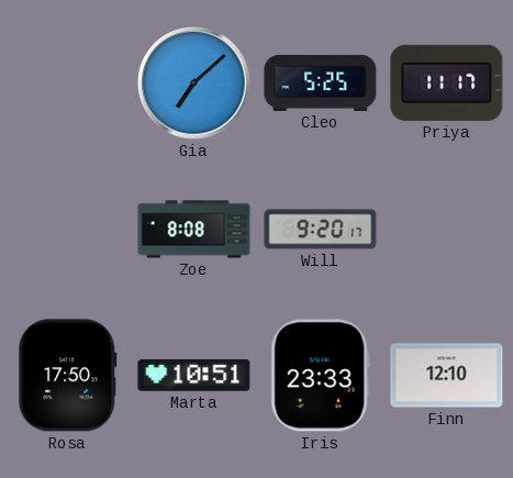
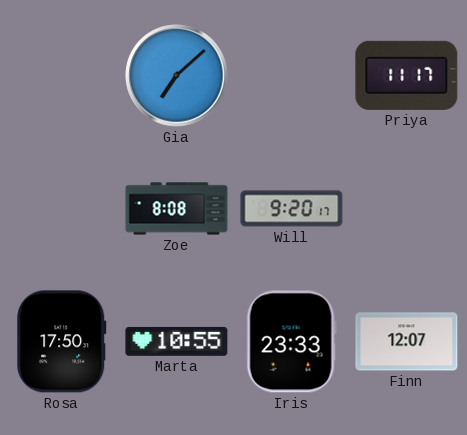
Cleo: 5:25 -> none
Marta: 10:51 -> 10:55
Finn: 12:10 -> 12:07
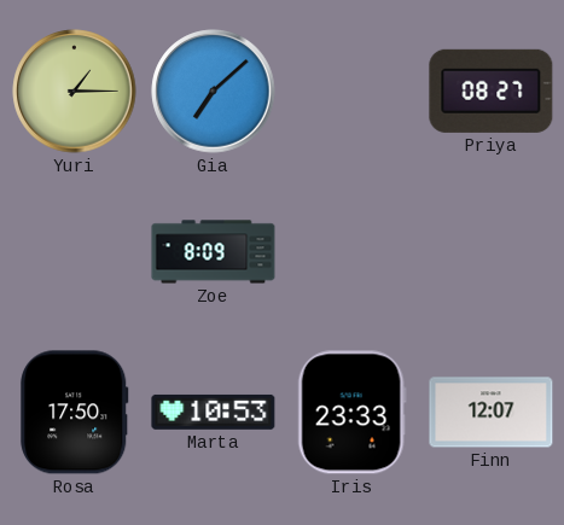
Yuri: none -> 1:15
Priya: 11:17 -> 08:27
Zoe: 8:08 -> 8:09
Will: 9:20 -> none
Marta: 10:55 -> 10:53
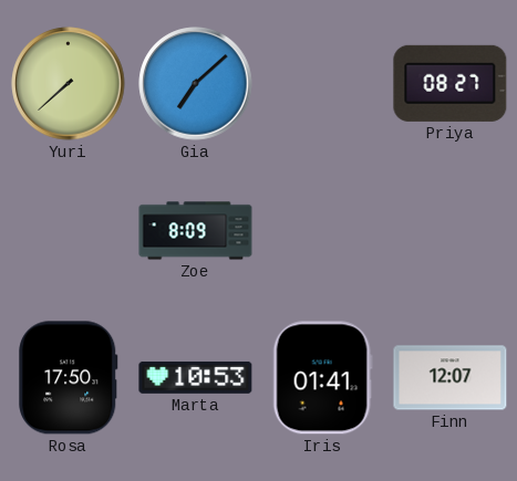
Yuri: 1:15 -> 7:38
Iris: 23:33 -> 01:41
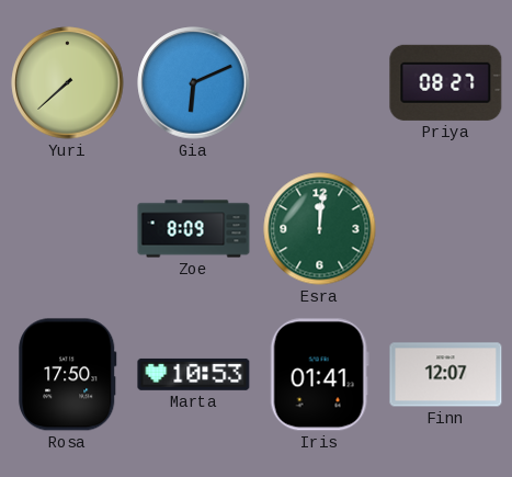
Gia: 7:08 -> 6:11
Esra: none -> 12:01
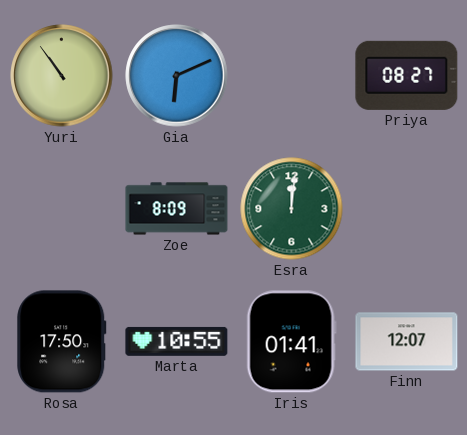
Yuri: 7:38 -> 10:54
Marta: 10:53 -> 10:55
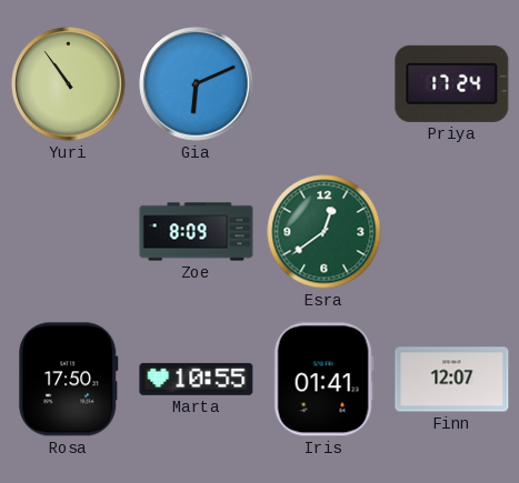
Priya: 08:27 -> 17:24
Esra: 12:01 -> 12:39
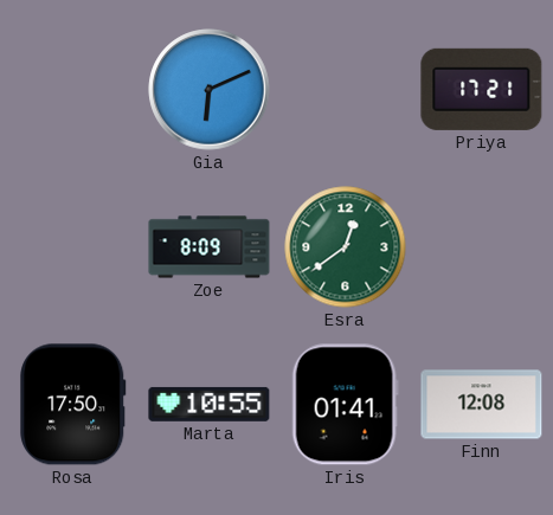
Yuri: 10:54 -> none
Priya: 17:24 -> 17:21
Finn: 12:07 -> 12:08
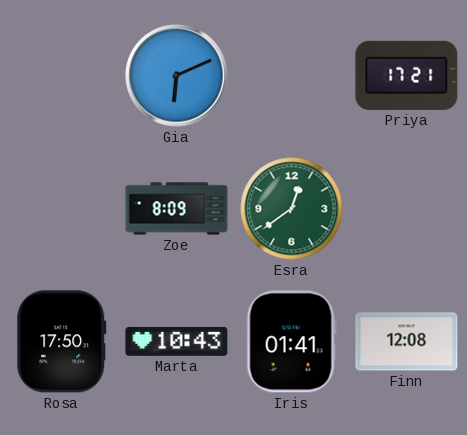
Marta: 10:55 -> 10:43
